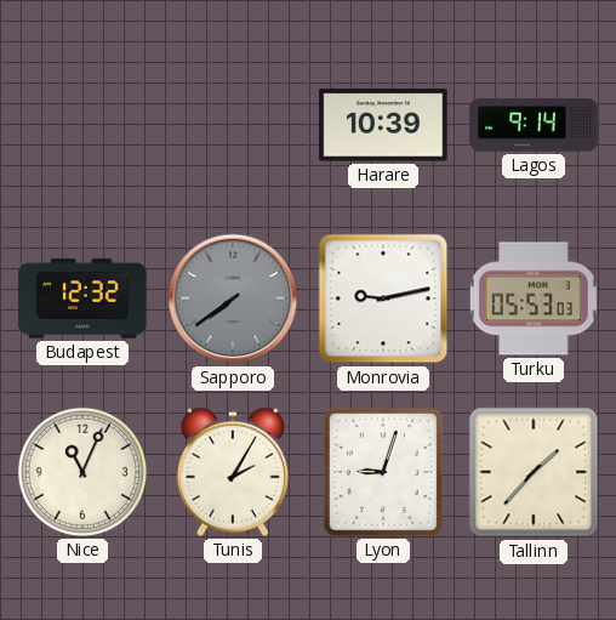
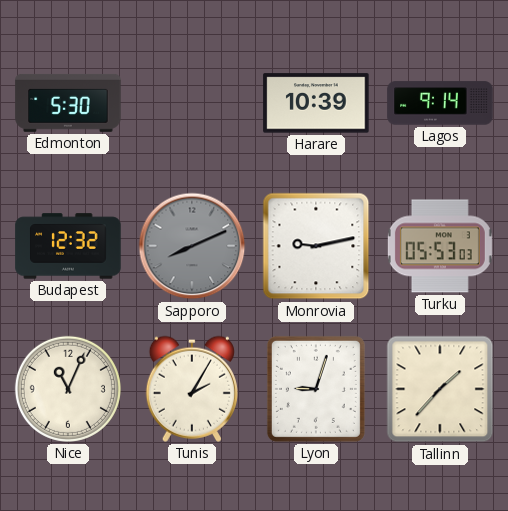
Edmonton: none -> 5:30
Sapporo: 7:39 -> 8:11
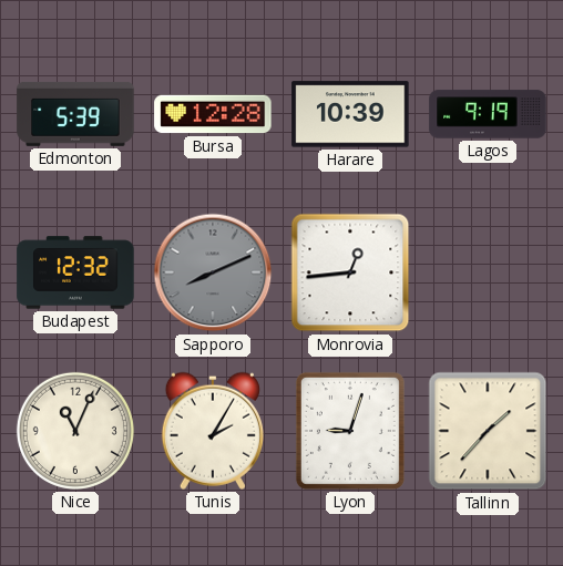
Edmonton: 5:30 -> 5:39
Bursa: none -> 12:28
Lagos: 9:14 -> 9:19
Monrovia: 9:13 -> 12:44
Turku: 05:53 -> none
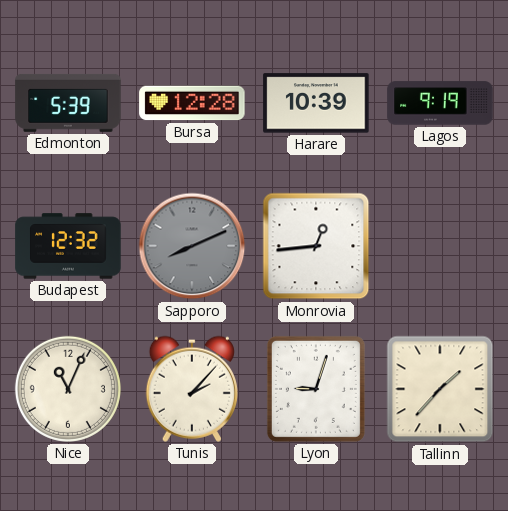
Tunis: 2:05 -> 2:07
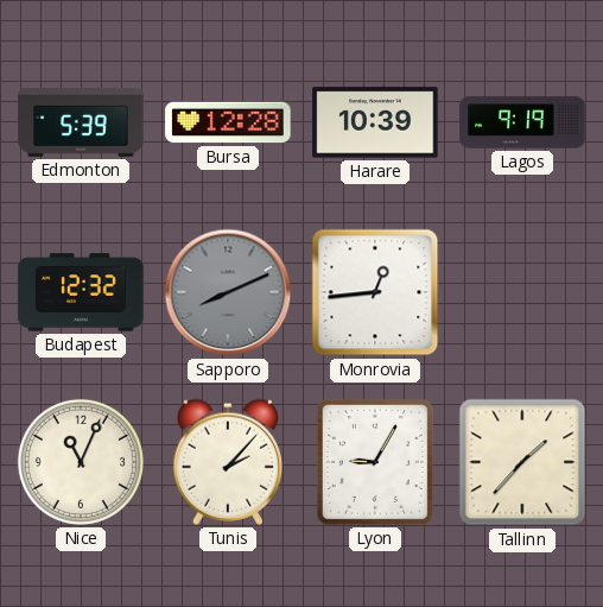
Lyon: 9:03 -> 9:05
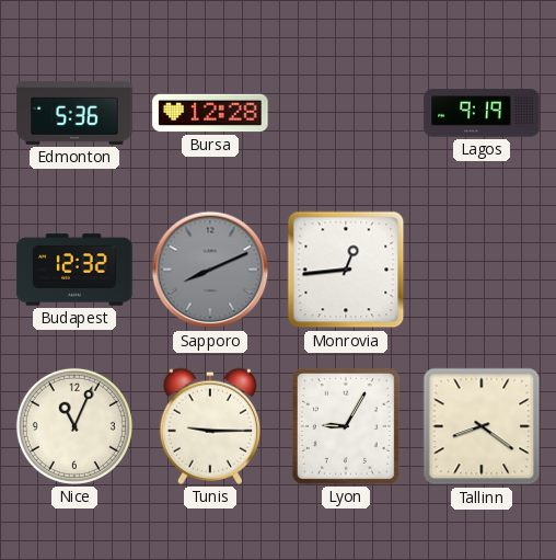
Edmonton: 5:39 -> 5:36
Harare: 10:39 -> none
Tunis: 2:07 -> 9:15
Tallinn: 1:37 -> 8:21
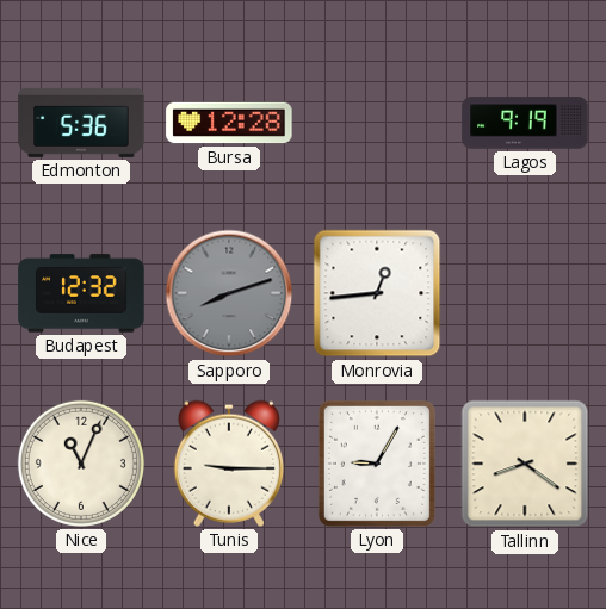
Sapporo: 8:11 -> 8:12
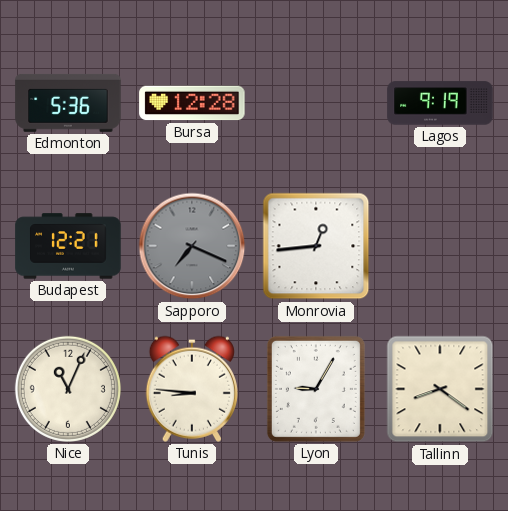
Budapest: 12:32 -> 12:21
Sapporo: 8:12 -> 7:19
Tunis: 9:15 -> 8:46
